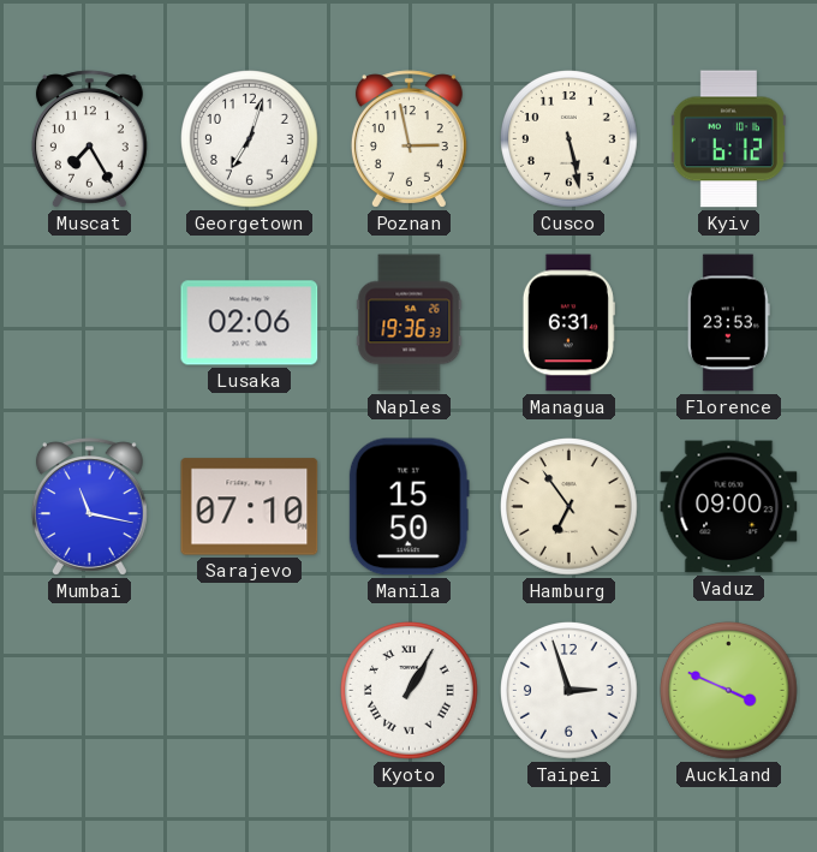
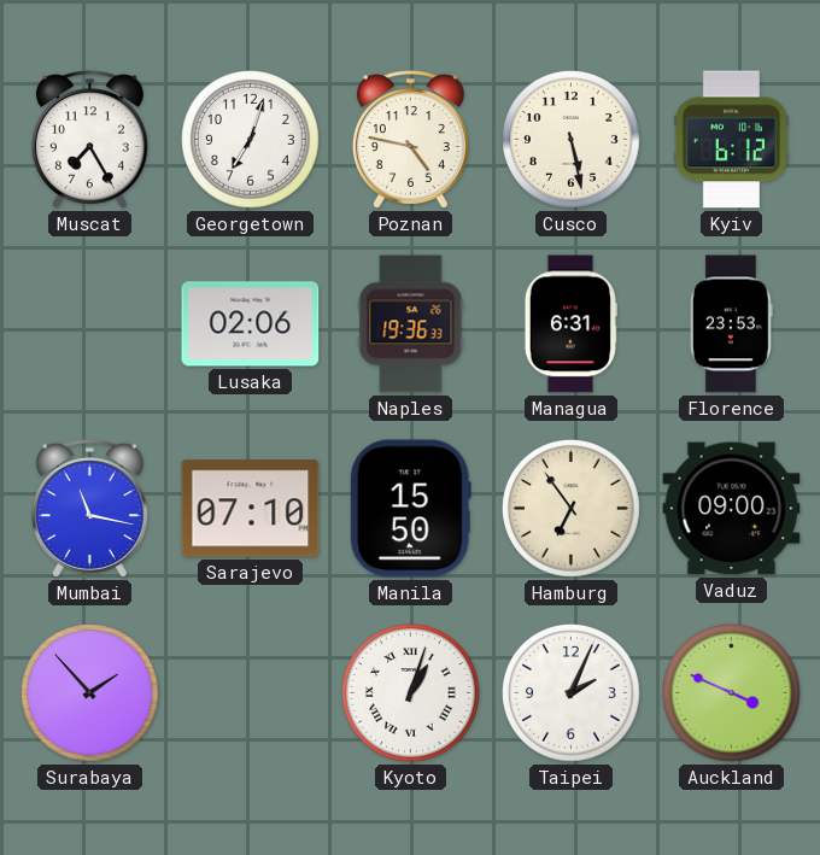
Poznan: 2:58 -> 4:47
Surabaya: none -> 1:53
Kyoto: 1:05 -> 1:03
Taipei: 2:57 -> 2:04
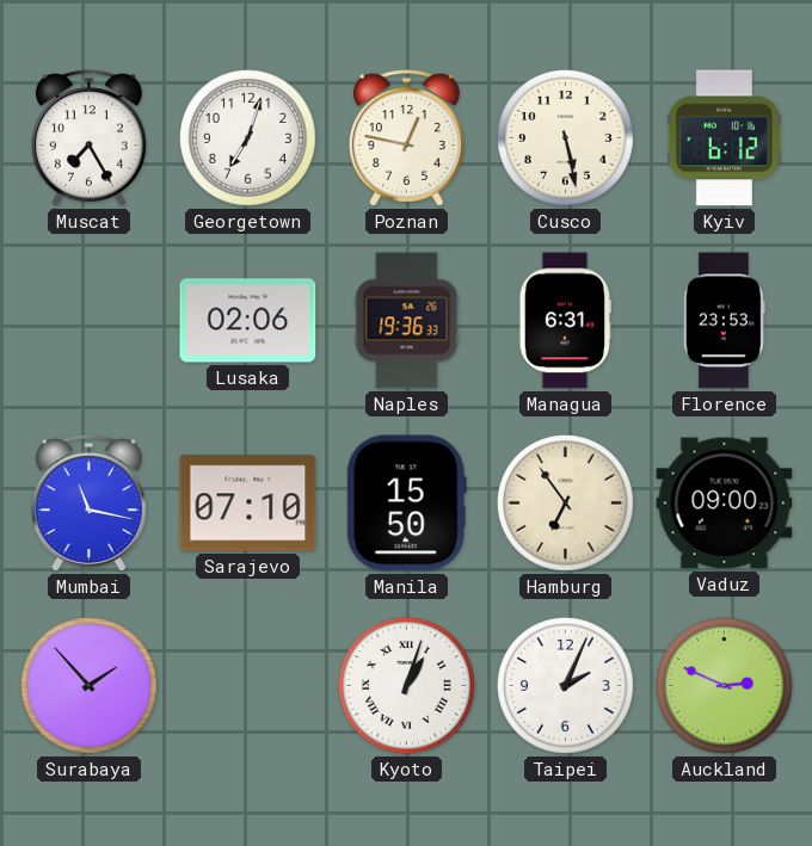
Poznan: 4:47 -> 12:47
Auckland: 3:49 -> 2:49
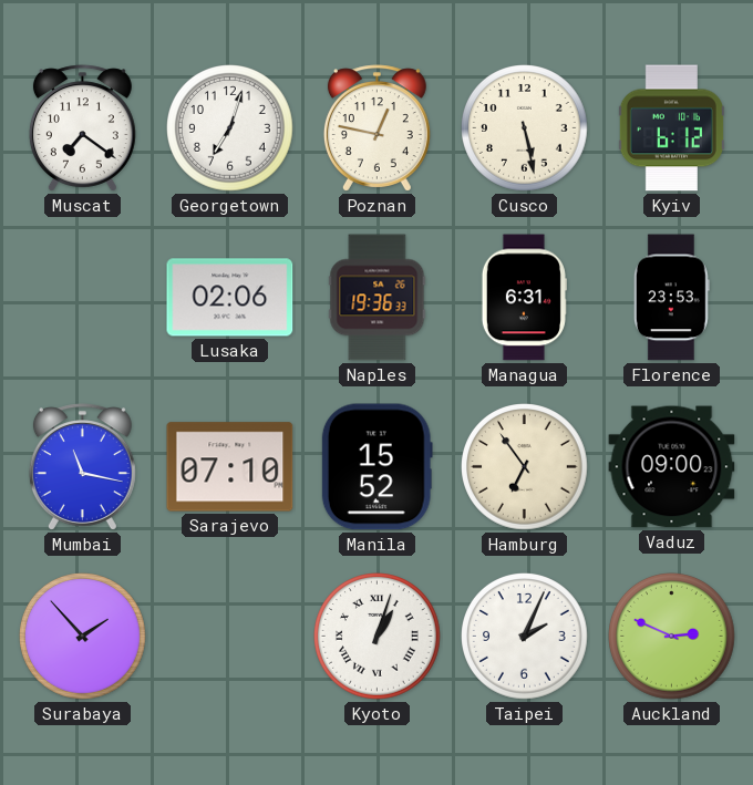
Muscat: 7:25 -> 7:21
Manila: 15:50 -> 15:52
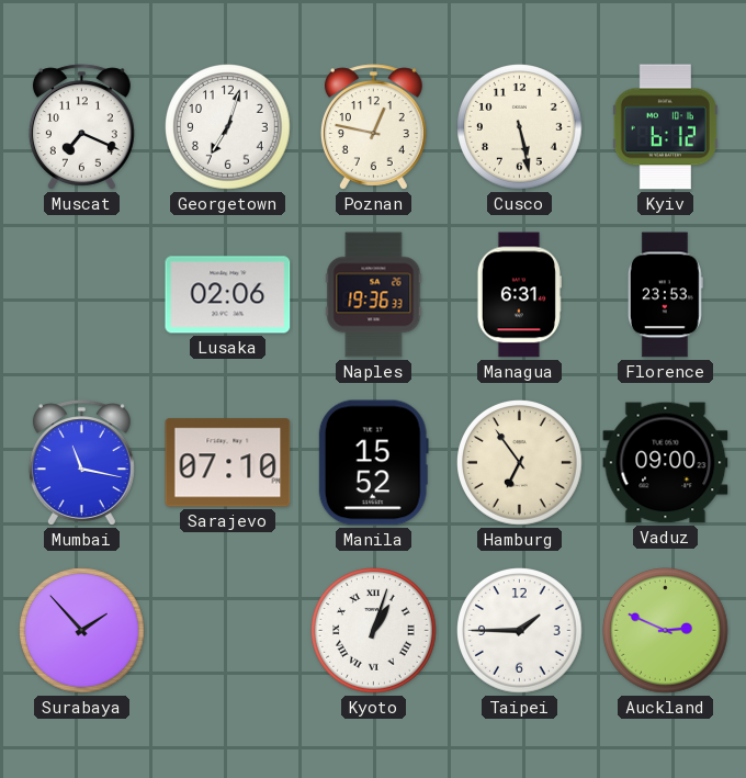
Muscat: 7:21 -> 7:19
Taipei: 2:04 -> 1:45
